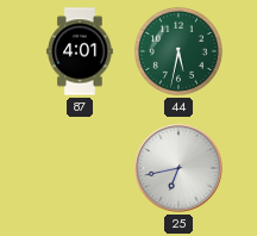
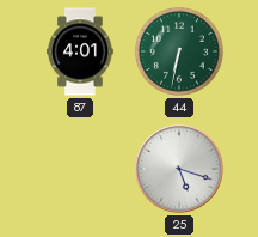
44: 5:32 -> 6:32
25: 6:43 -> 5:18
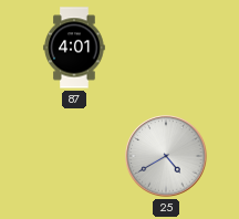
44: 6:32 -> none
25: 5:18 -> 4:40
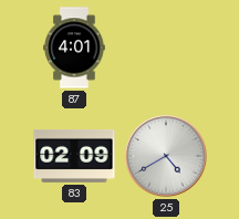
83: none -> 02:09
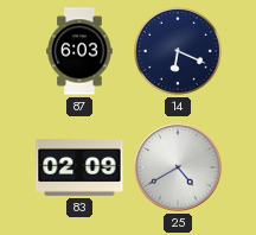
87: 4:01 -> 6:03
14: none -> 6:19
